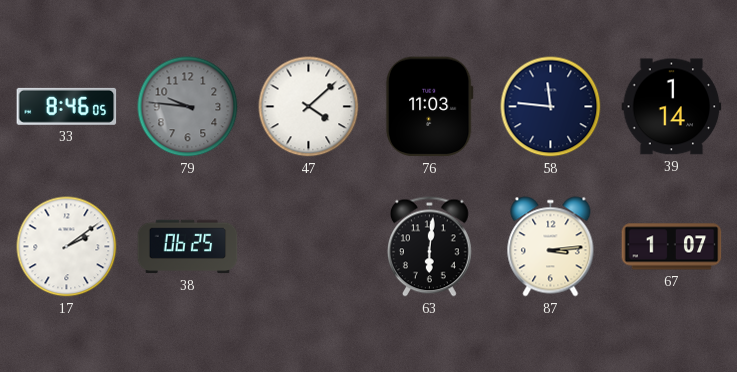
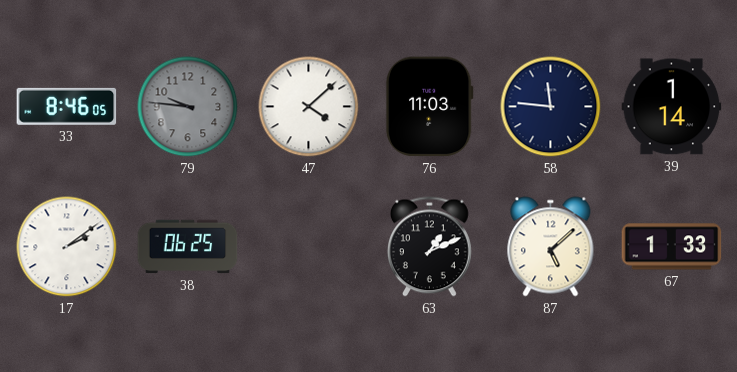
63: 6:01 -> 1:11
87: 3:14 -> 5:08
67: 1:07 -> 1:33
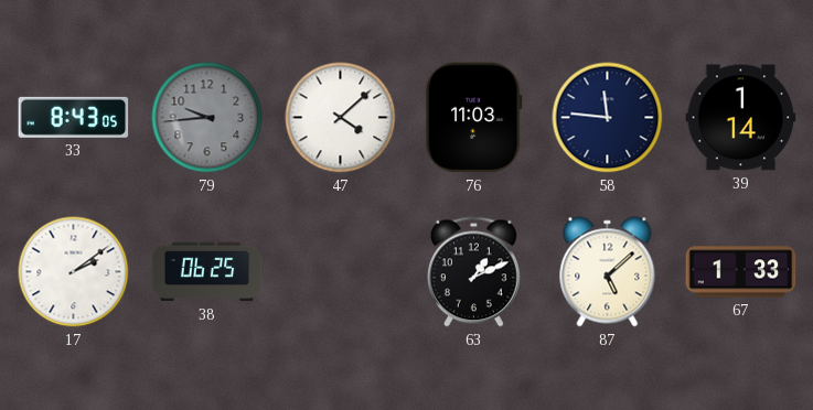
33: 8:46 -> 8:43
79: 9:46 -> 9:44
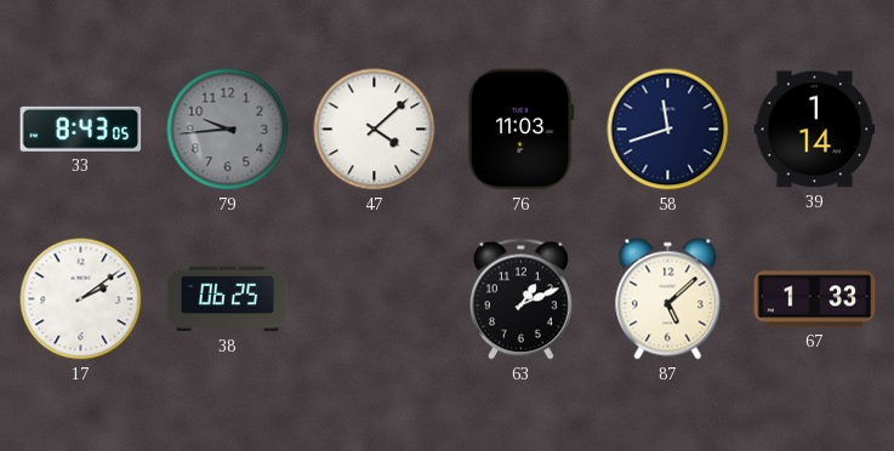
58: 11:46 -> 11:42
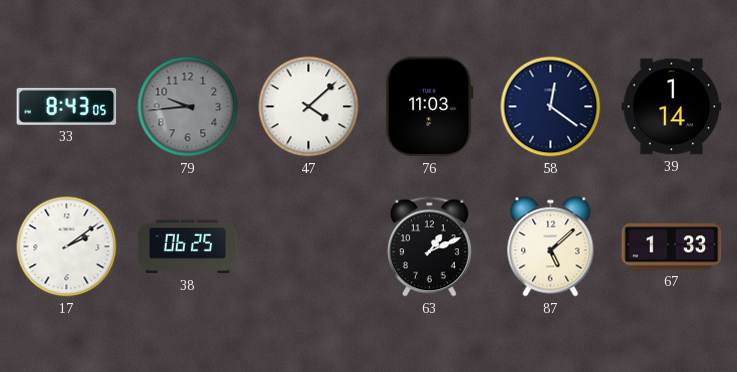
58: 11:42 -> 12:21
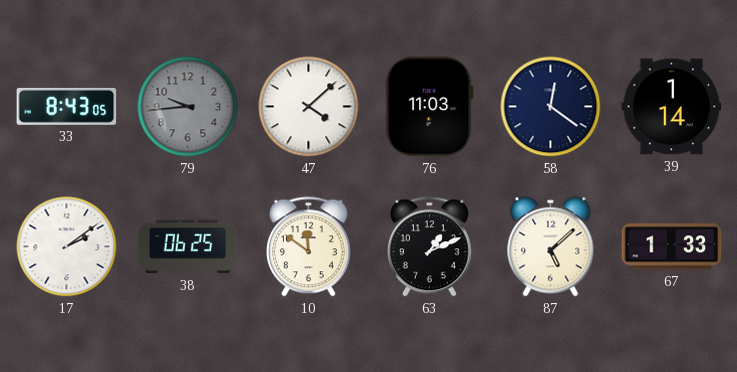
10: none -> 11:51
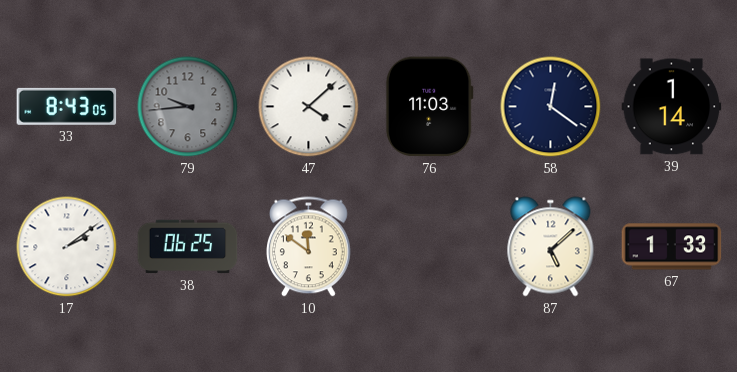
63: 1:11 -> none
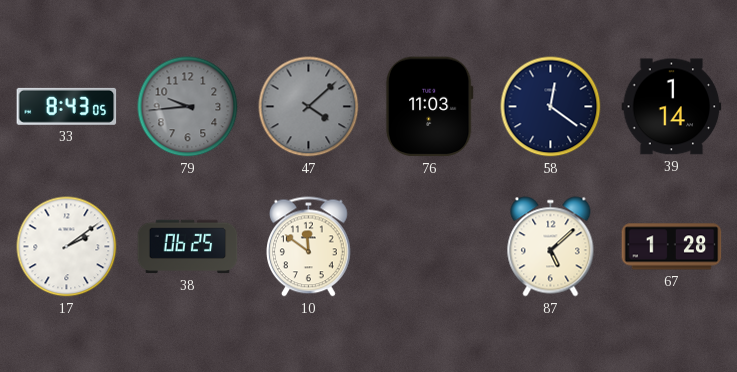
47 dial: white -> grey
67: 1:33 -> 1:28
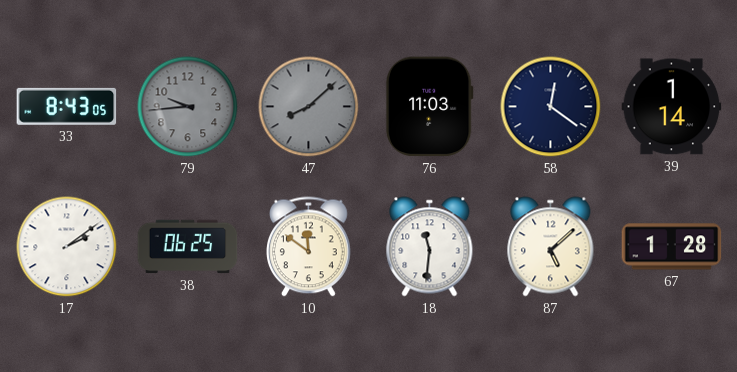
47: 4:08 -> 8:08
18: none -> 11:31
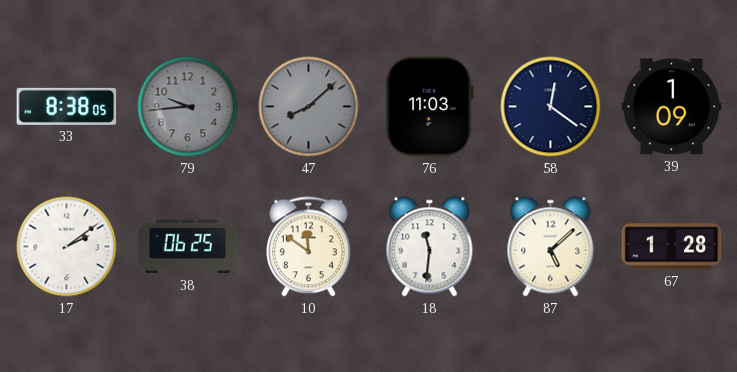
33: 8:43 -> 8:38
39: 1:14 -> 1:09
